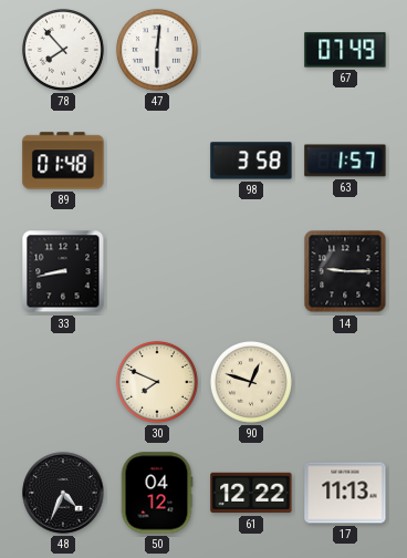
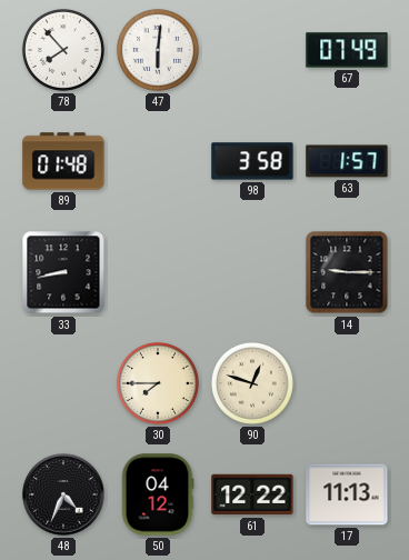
30: 7:49 -> 7:45
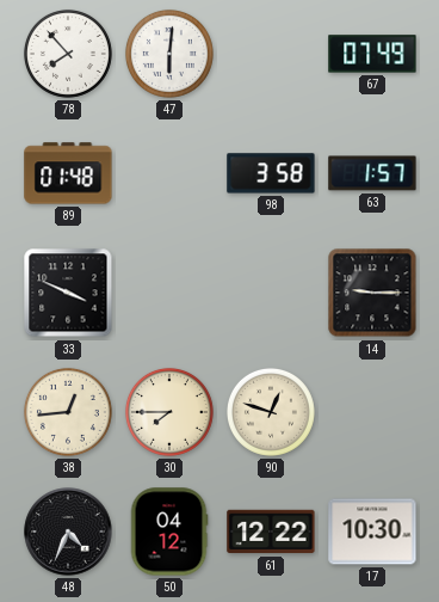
33: 8:43 -> 3:49
38: none -> 12:44
17: 11:13 -> 10:30
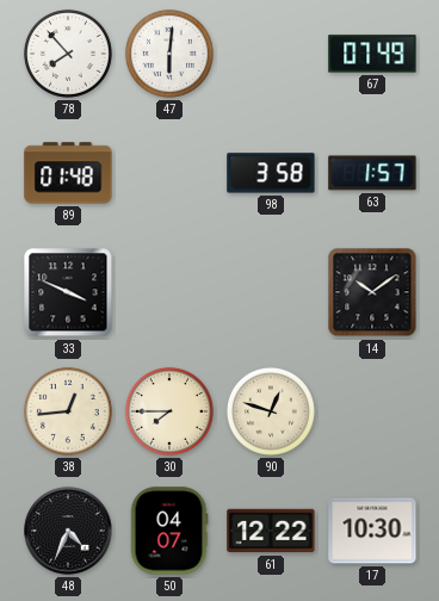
14: 9:15 -> 10:09
50: 04:12 -> 04:07
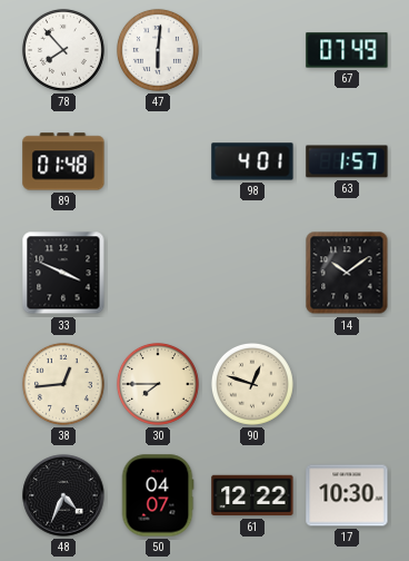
98: 3:58 -> 4:01
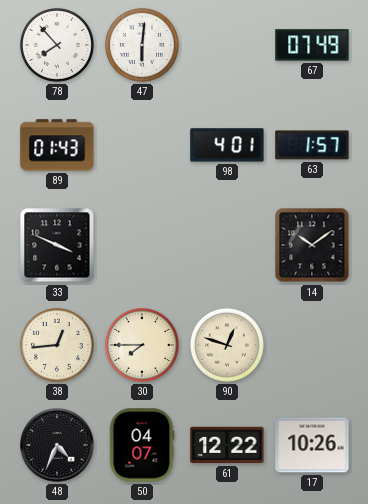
89: 01:48 -> 01:43
17: 10:30 -> 10:26
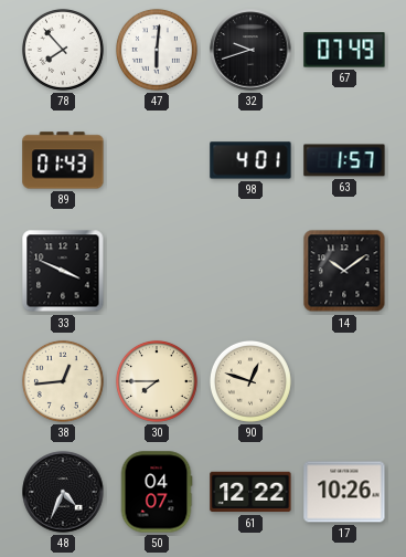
32: none -> 9:42
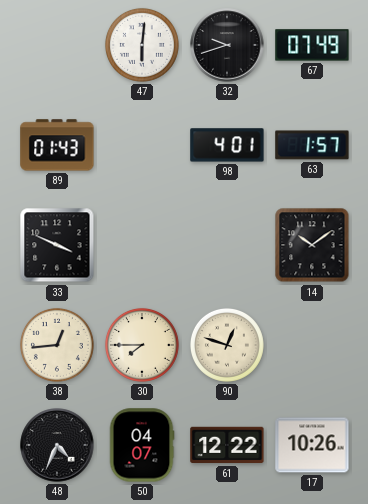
78: 7:53 -> none
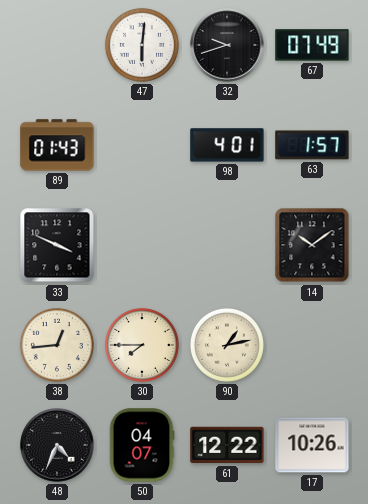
90: 12:48 -> 1:13
